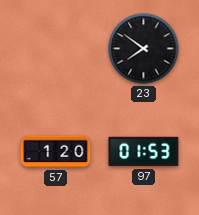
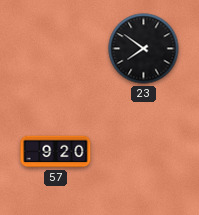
57: 1:20 -> 9:20
97: 01:53 -> none
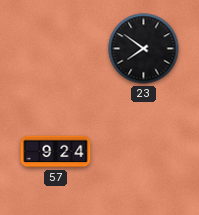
57: 9:20 -> 9:24
